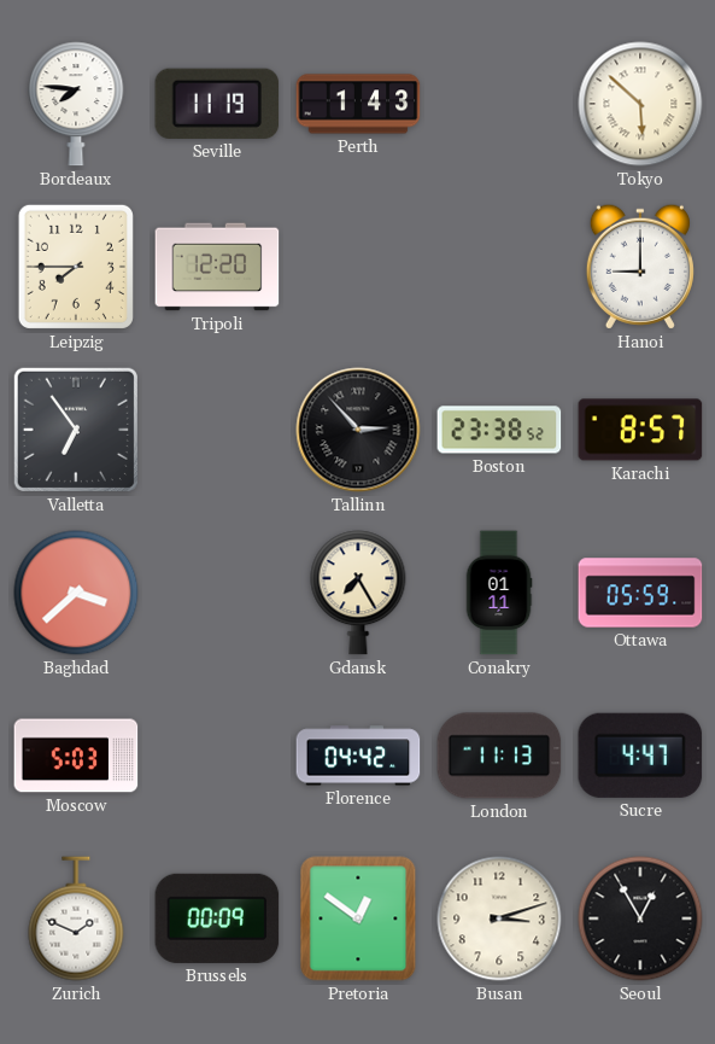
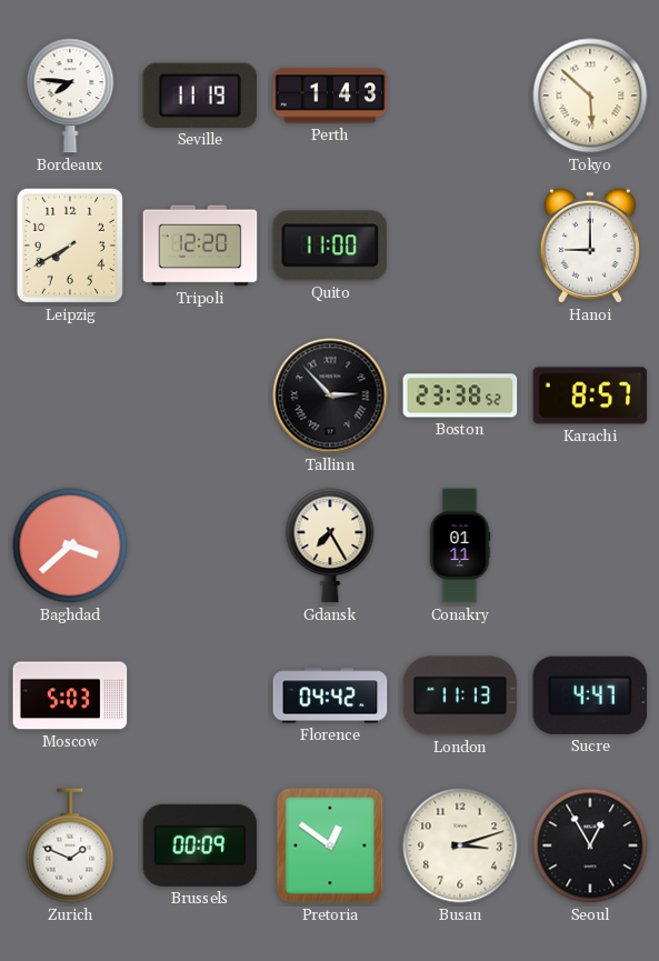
Leipzig: 7:45 -> 7:40
Quito: none -> 11:00
Valletta: 6:54 -> none
Ottawa: 05:59 -> none
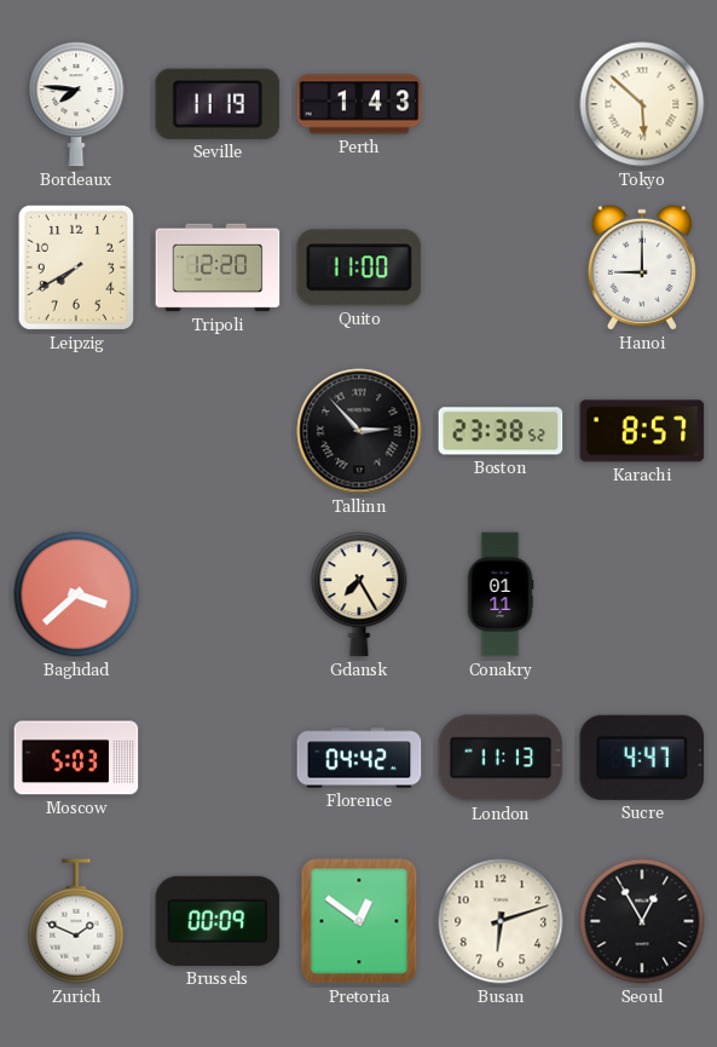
Busan: 3:12 -> 6:12
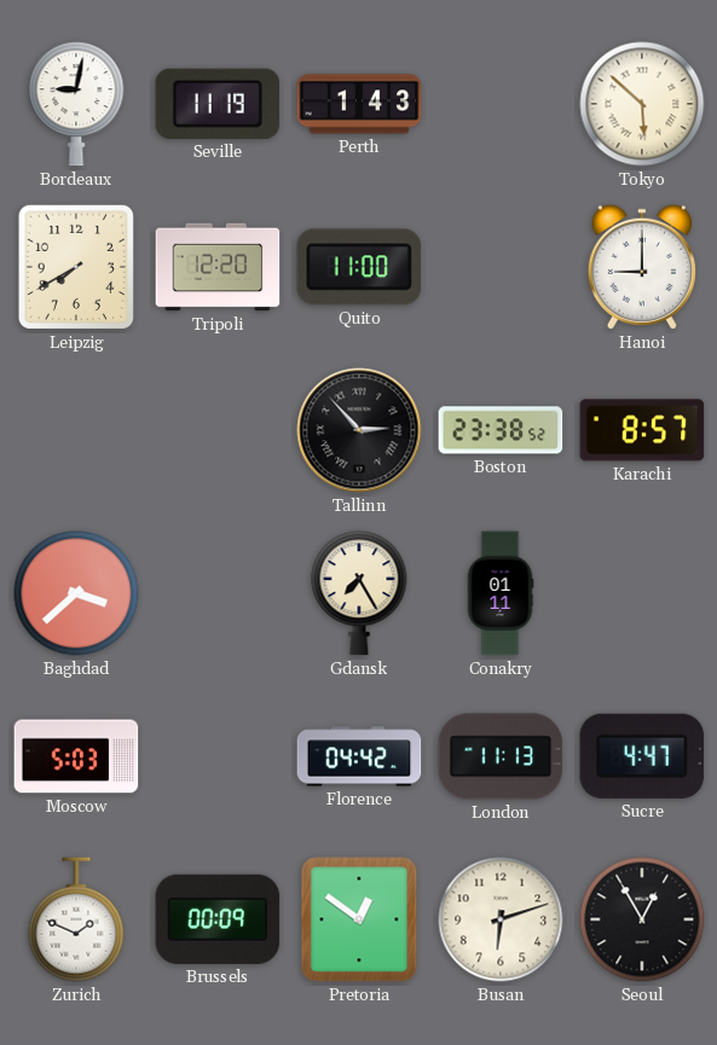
Bordeaux: 7:46 -> 9:02
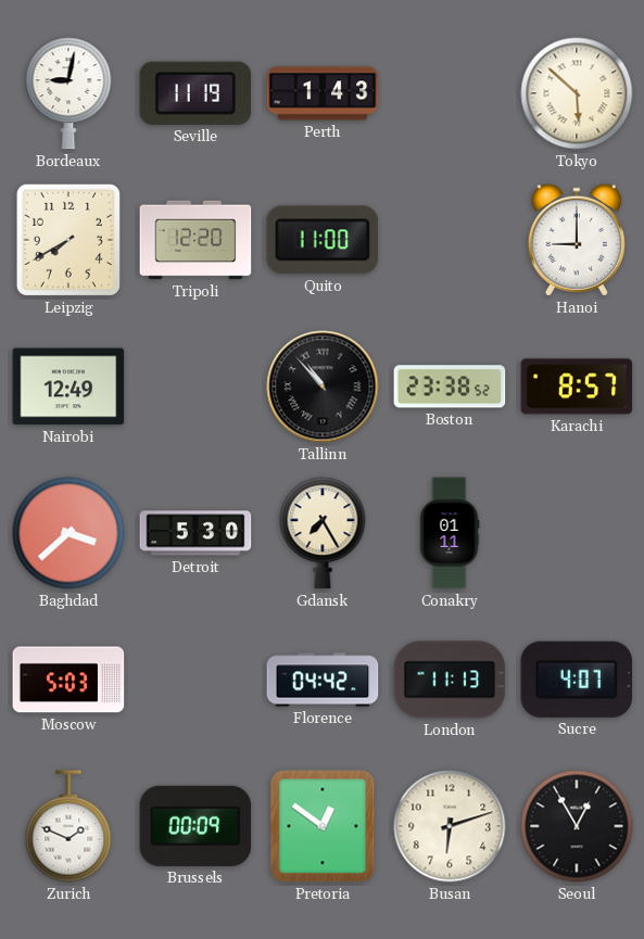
Nairobi: none -> 12:49
Tallinn: 2:53 -> 10:53
Detroit: none -> 5:30
Sucre: 4:47 -> 4:07
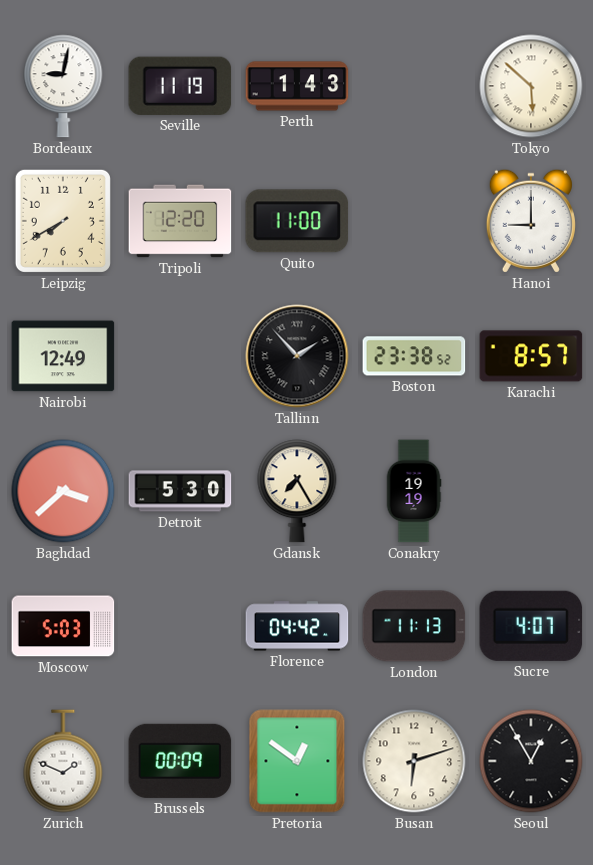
Tallinn: 10:53 -> 1:53
Conakry: 01:11 -> 19:19
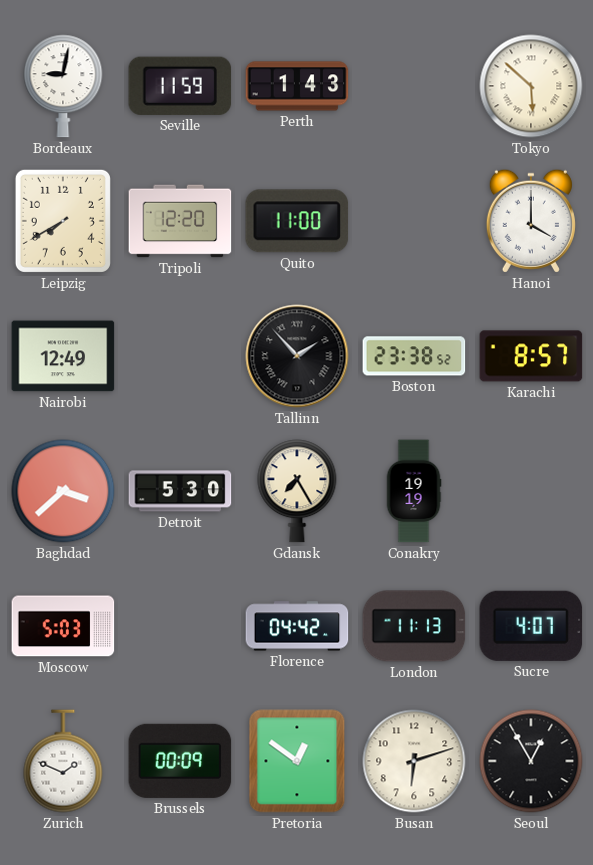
Seville: 11:19 -> 11:59
Hanoi: 9:00 -> 4:00
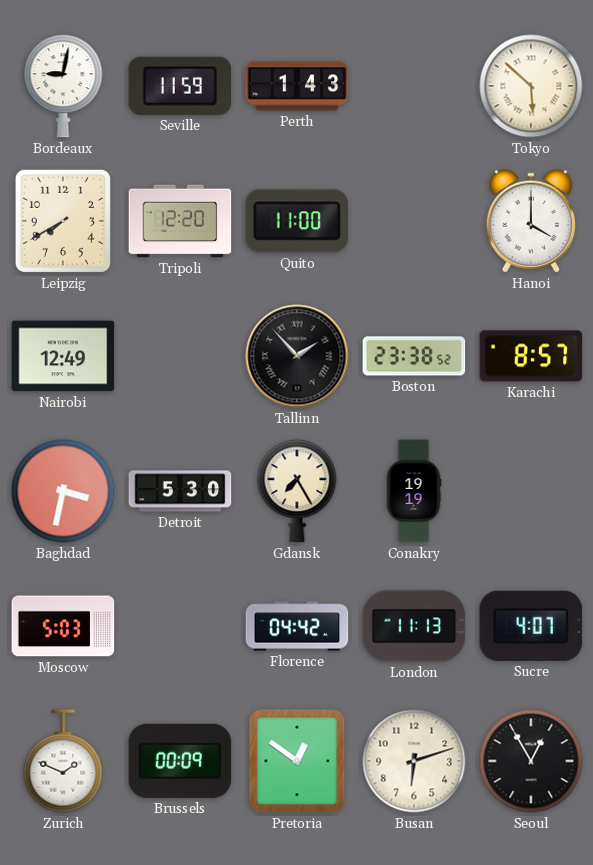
Baghdad: 3:38 -> 3:32
